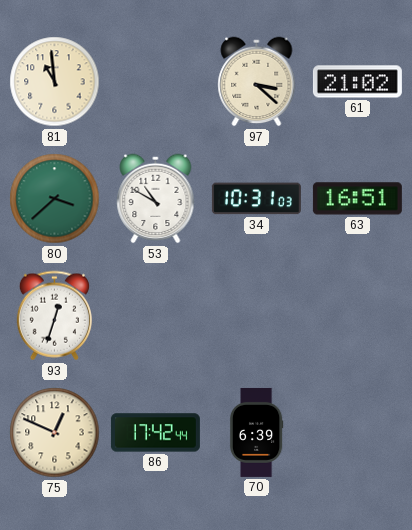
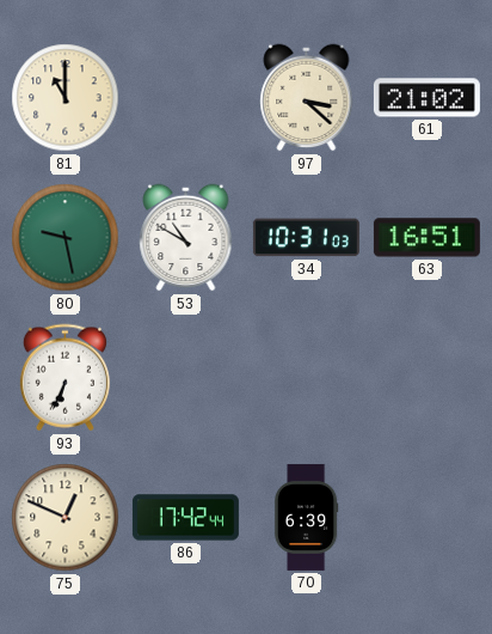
81: 10:59 -> 11:00
80: 3:38 -> 9:28
93: 12:33 -> 6:34
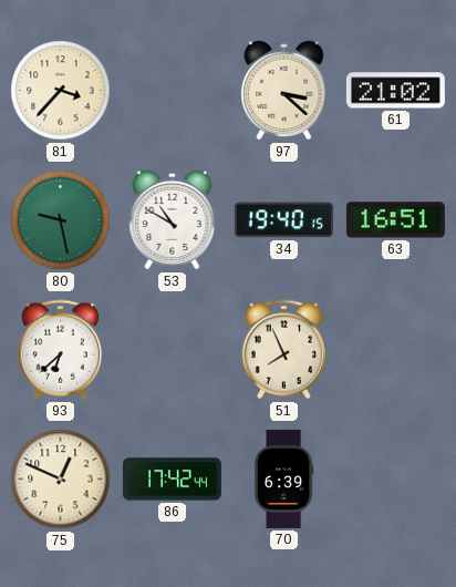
81: 11:00 -> 3:37
34: 10:31 -> 19:40
93: 6:34 -> 6:38
51: none -> 7:56
